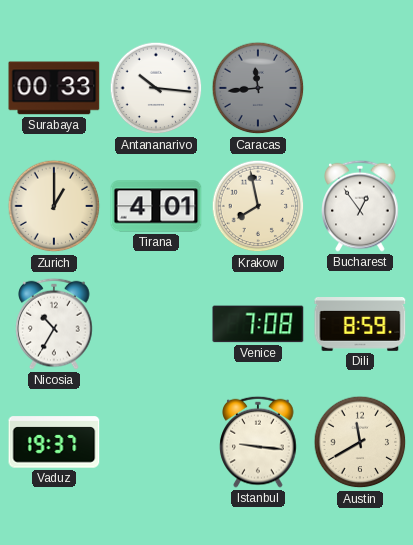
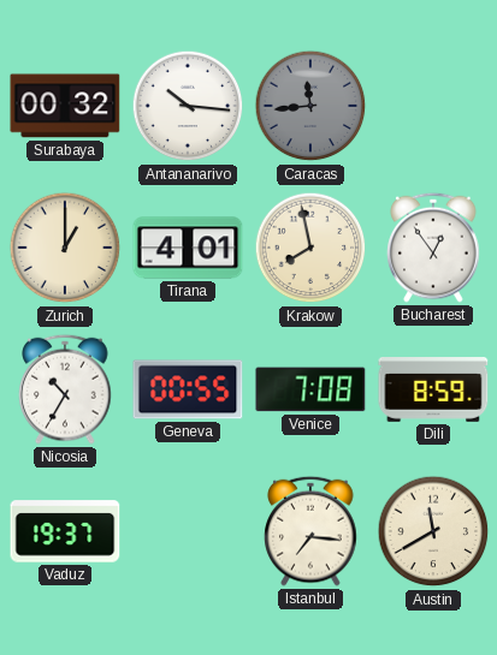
Surabaya: 00:33 -> 00:32
Geneva: none -> 00:55
Istanbul: 9:16 -> 7:16
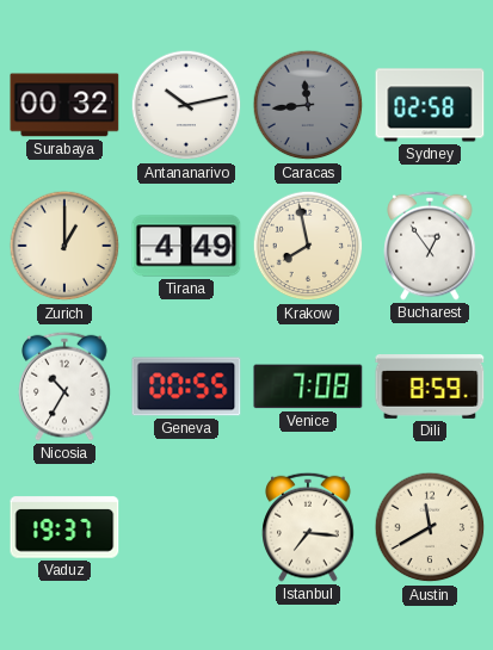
Antananarivo: 10:16 -> 10:13
Sydney: none -> 02:58
Tirana: 4:01 -> 4:49
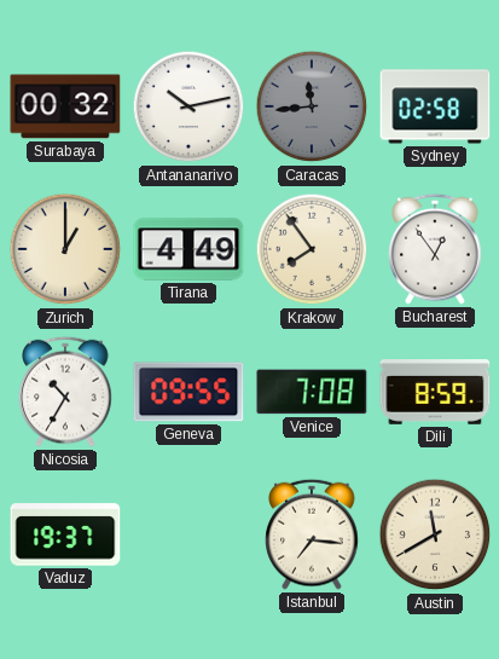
Krakow: 7:58 -> 7:54
Geneva: 00:55 -> 09:55
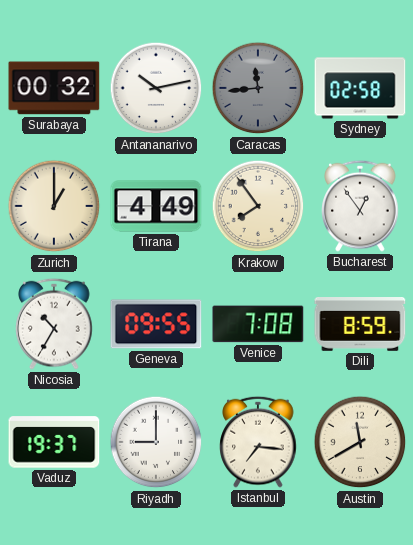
Riyadh: none -> 9:00
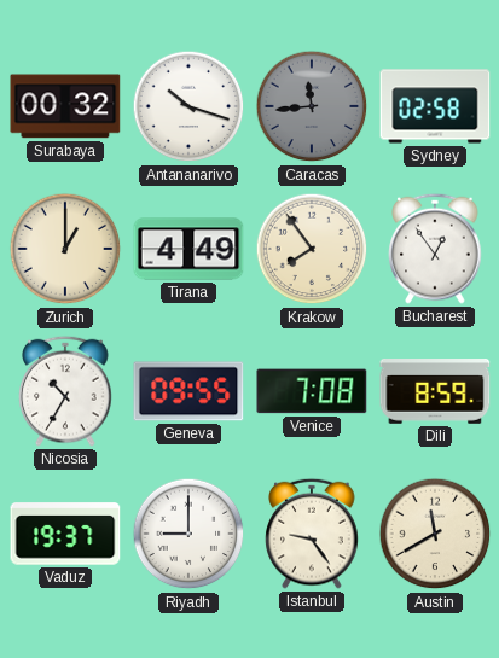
Antananarivo: 10:13 -> 10:18
Istanbul: 7:16 -> 9:24
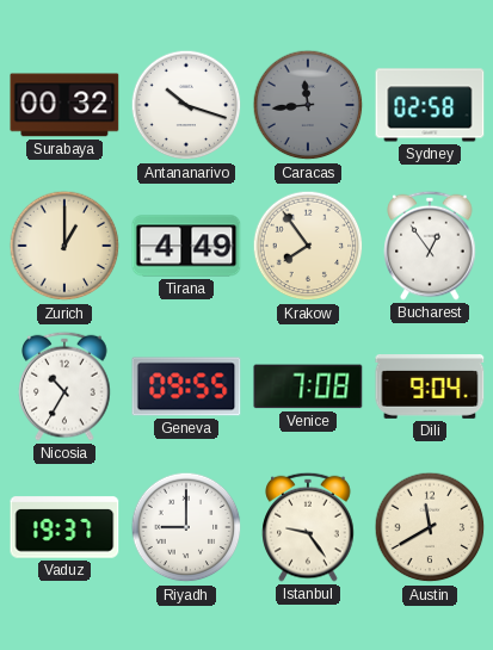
Dili: 8:59 -> 9:04
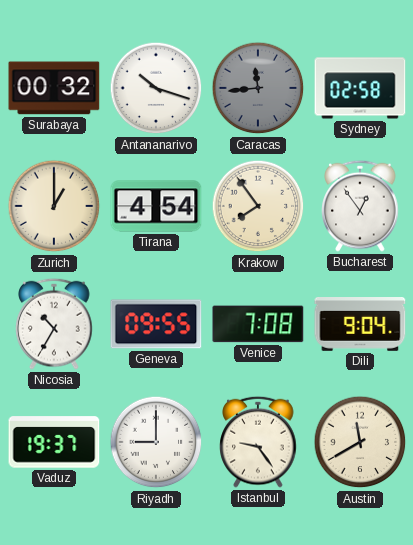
Tirana: 4:49 -> 4:54
